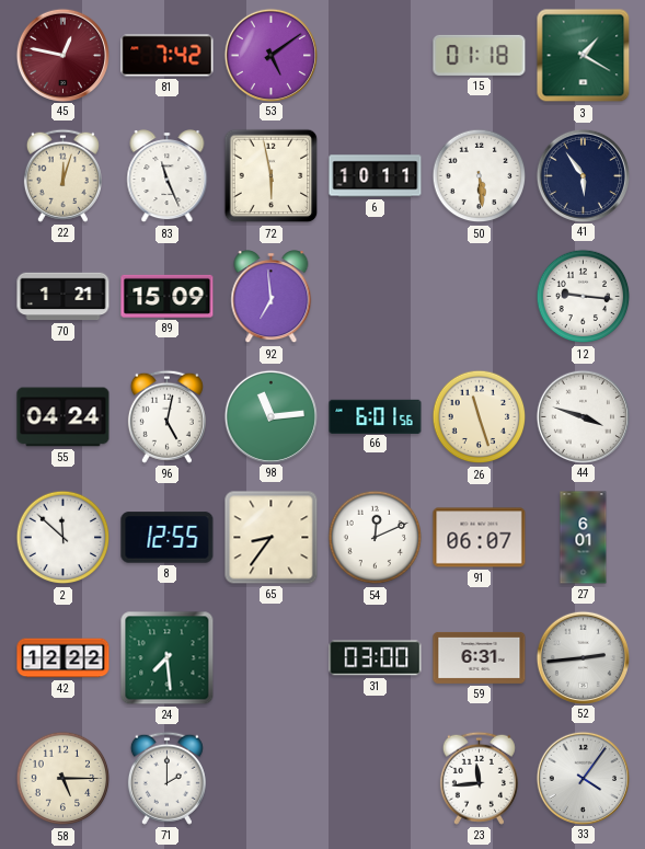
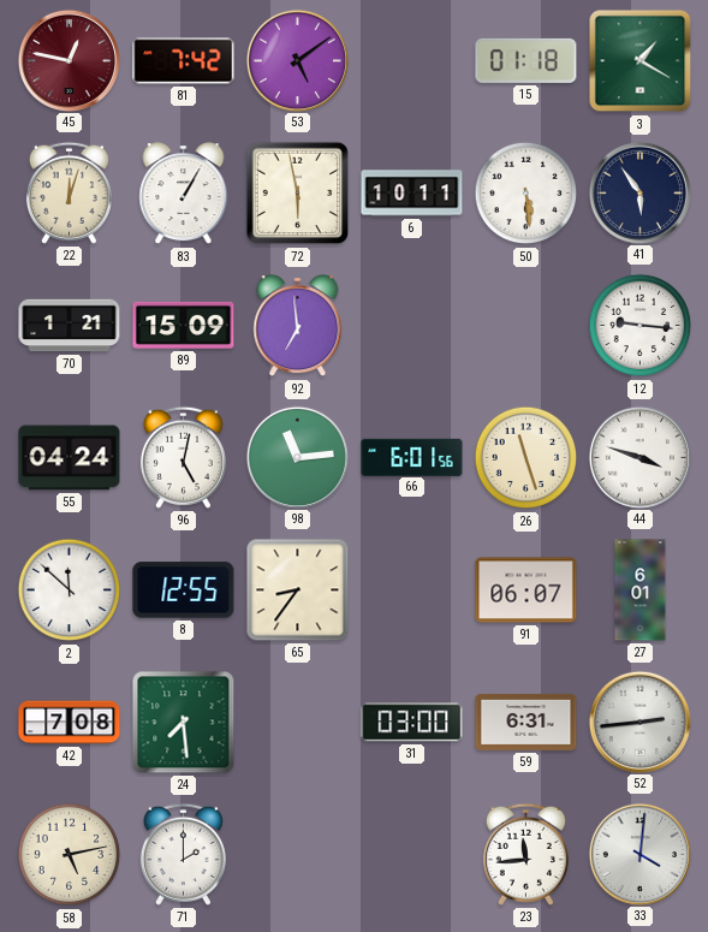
83: 11:26 -> 1:05
54: 12:11 -> none
42: 12:22 -> 7:08
58: 5:15 -> 5:13
33: 4:06 -> 4:01
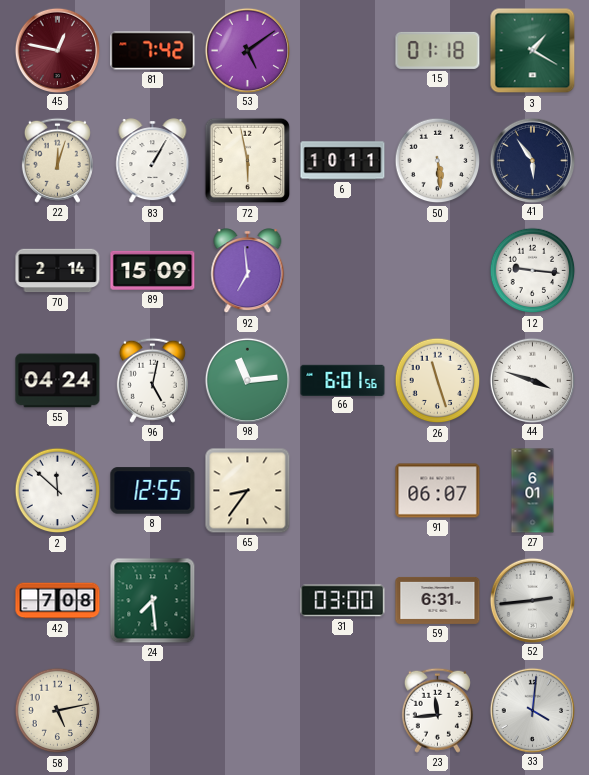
70: 1:21 -> 2:14
71: 2:00 -> none
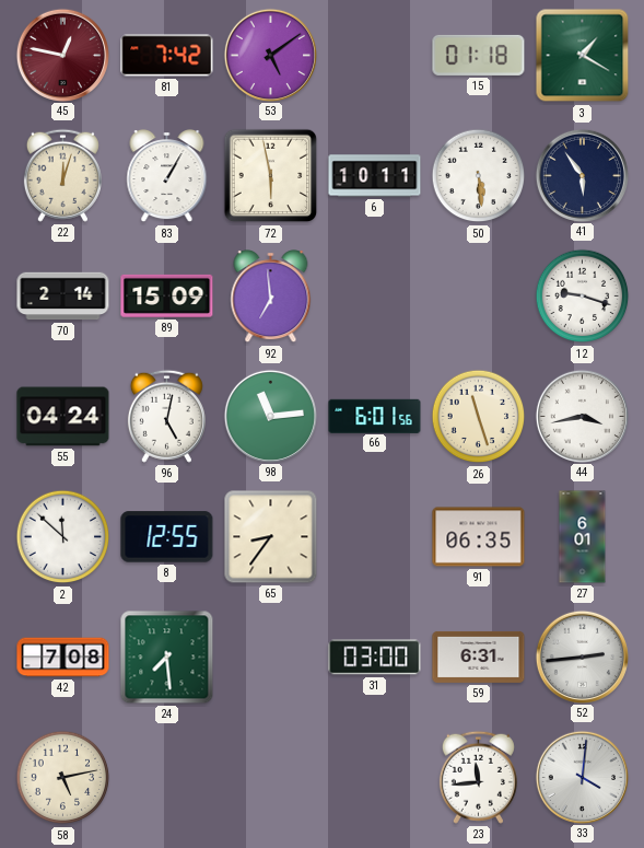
12: 9:16 -> 9:18
44: 3:48 -> 3:43
91: 06:07 -> 06:35
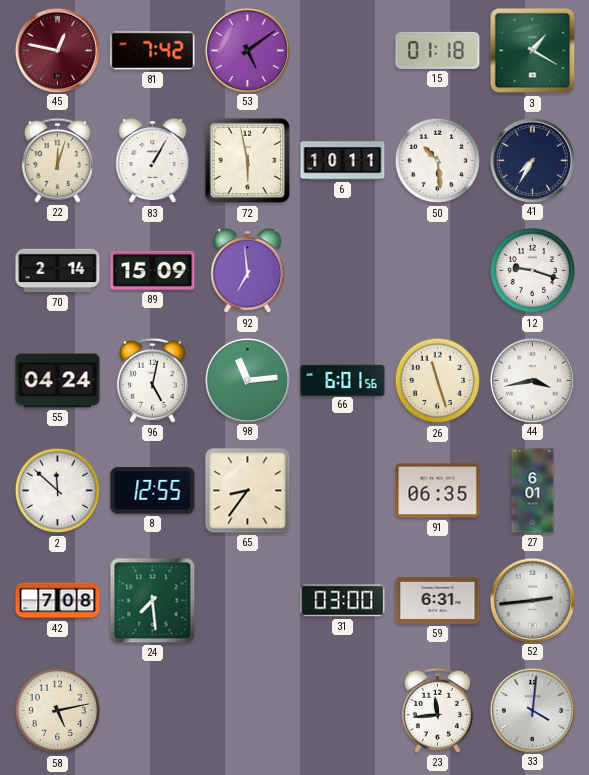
50: 5:29 -> 10:29
41: 5:54 -> 7:35
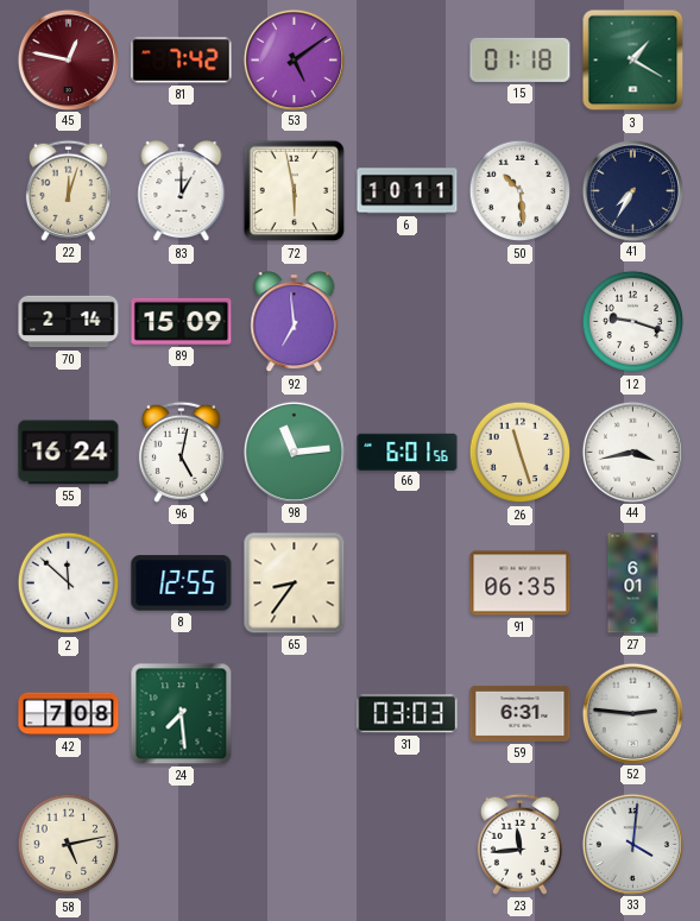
83: 1:05 -> 1:00
55: 04:24 -> 16:24
31: 03:00 -> 03:03
52: 2:44 -> 2:46
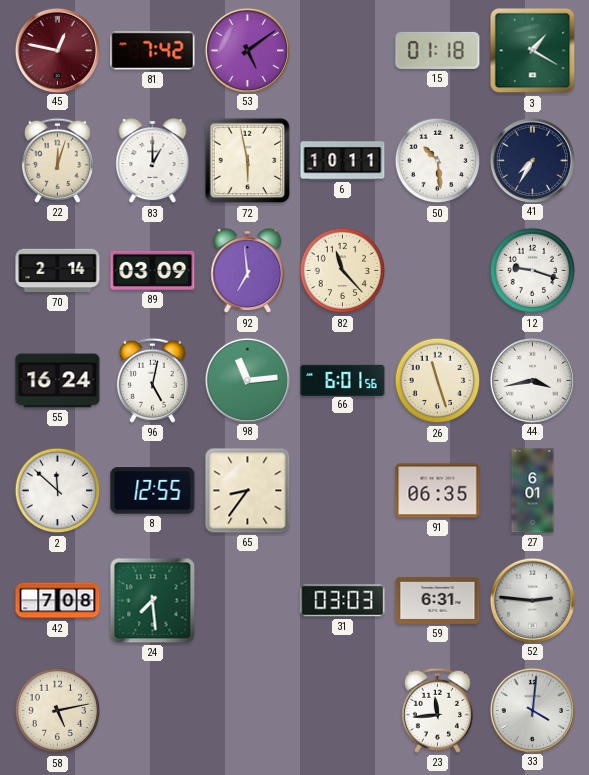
89: 15:09 -> 03:09
82: none -> 11:23
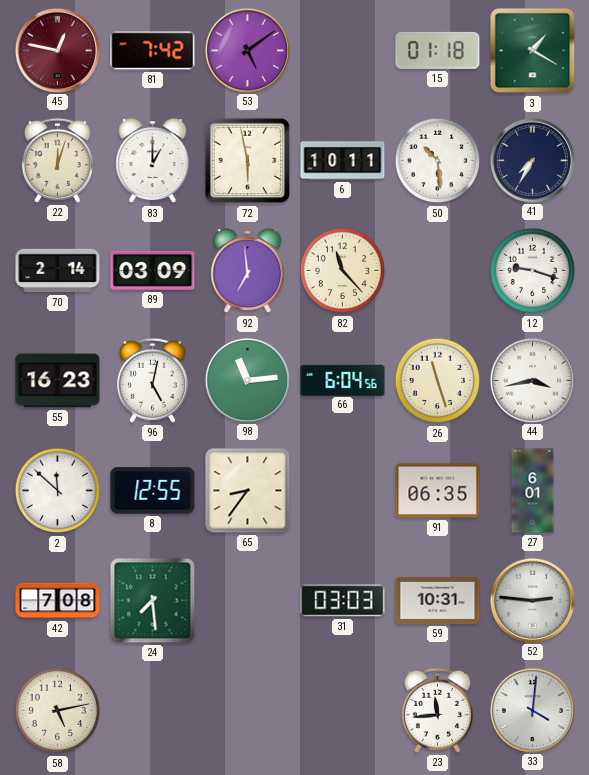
55: 16:24 -> 16:23
66: 6:01 -> 6:04
59: 6:31 -> 10:31
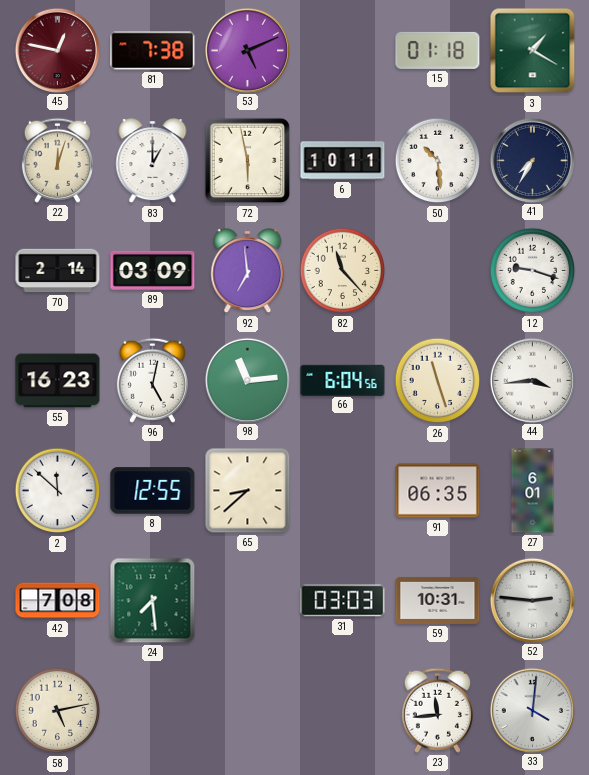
81: 7:42 -> 7:38
53: 5:09 -> 5:11
44: 3:43 -> 3:44
65: 8:36 -> 8:38
